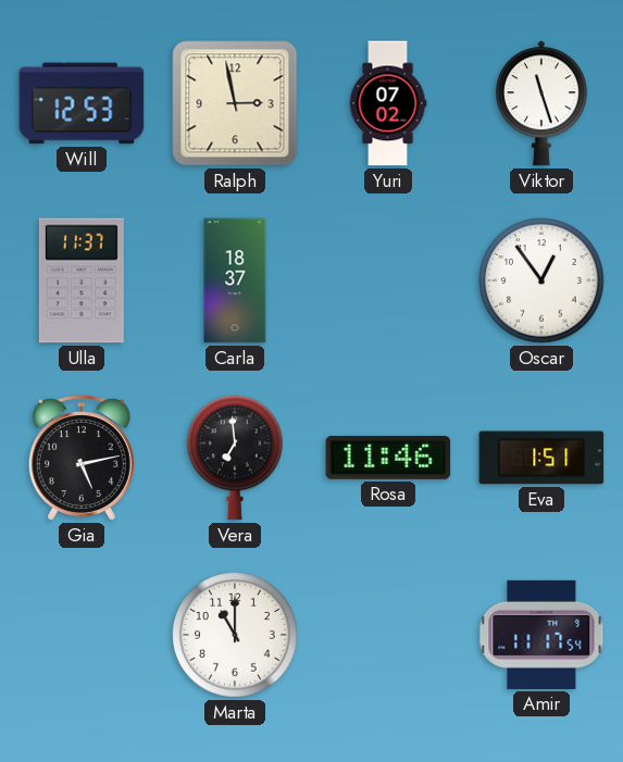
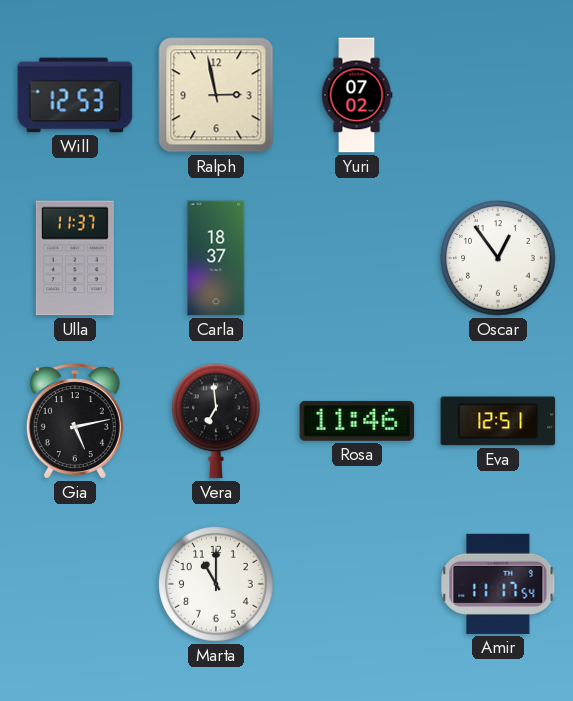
Viktor: 11:27 -> none
Eva: 1:51 -> 12:51
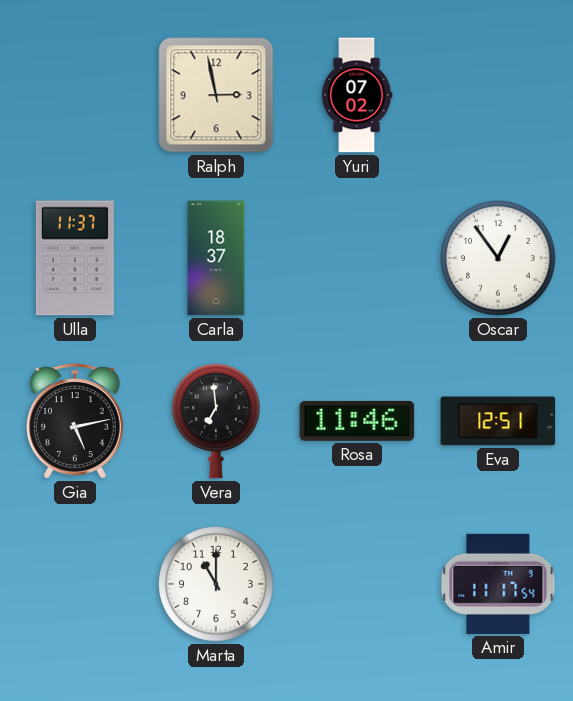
Will: 12:53 -> none
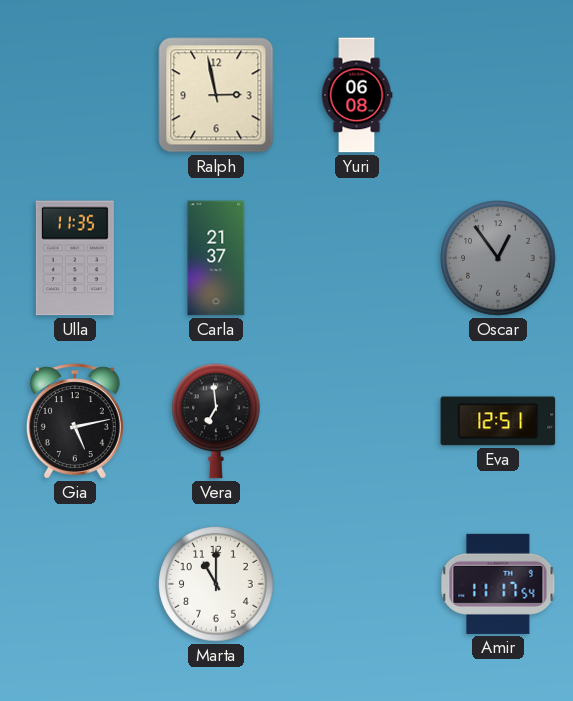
Yuri: 07:02 -> 06:08
Ulla: 11:37 -> 11:35
Carla: 18:37 -> 21:37
Oscar dial: white -> grey
Rosa: 11:46 -> none
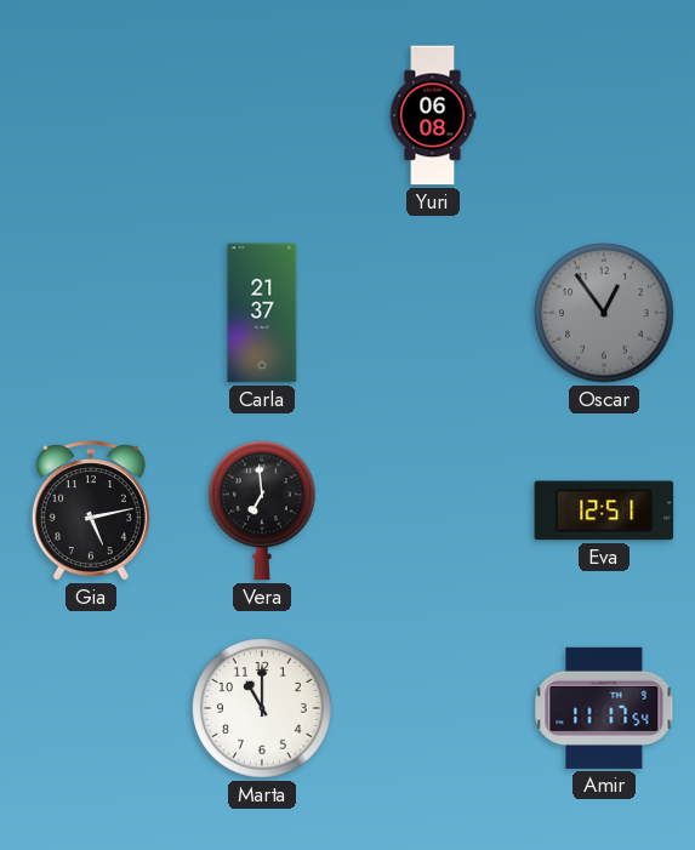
Ralph: 2:58 -> none
Ulla: 11:35 -> none
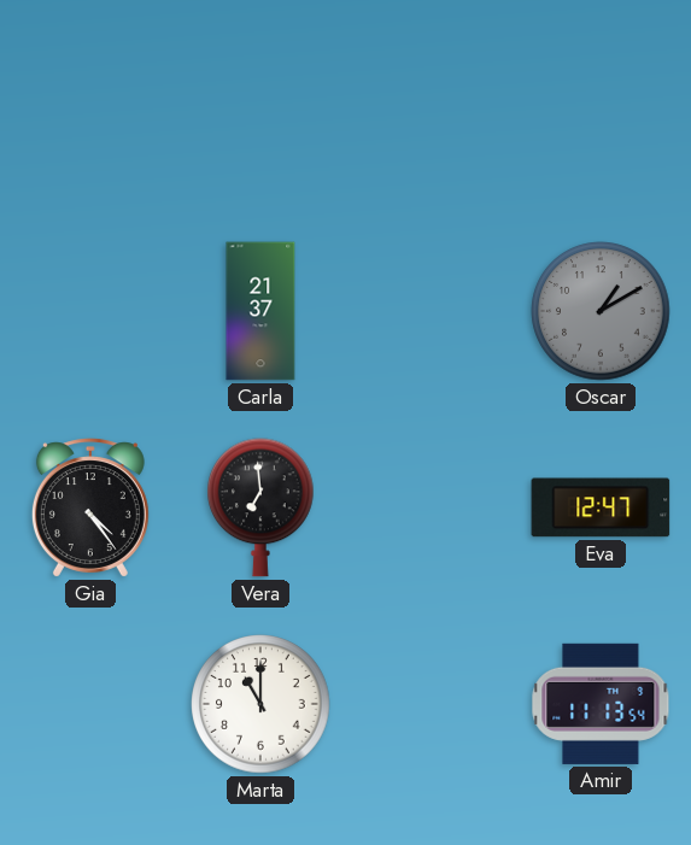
Yuri: 06:08 -> none
Oscar: 12:54 -> 1:10
Gia: 5:13 -> 4:24
Eva: 12:51 -> 12:47
Amir: 11:17 -> 11:13
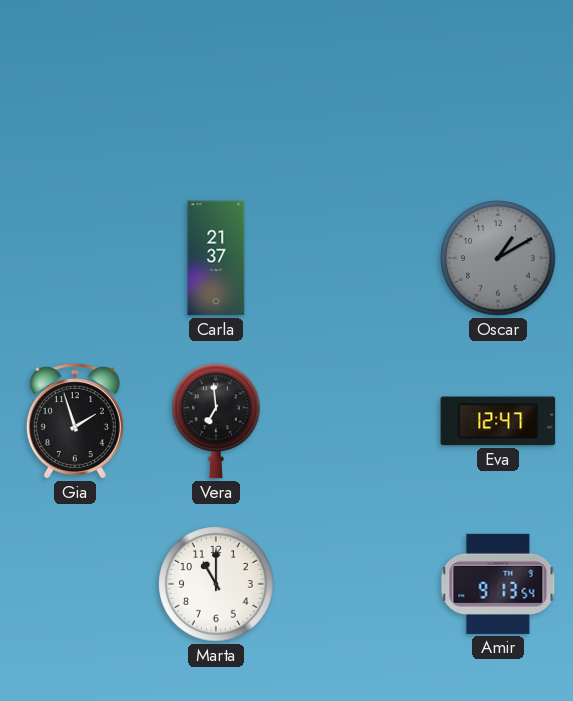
Gia: 4:24 -> 1:57
Amir: 11:13 -> 9:13
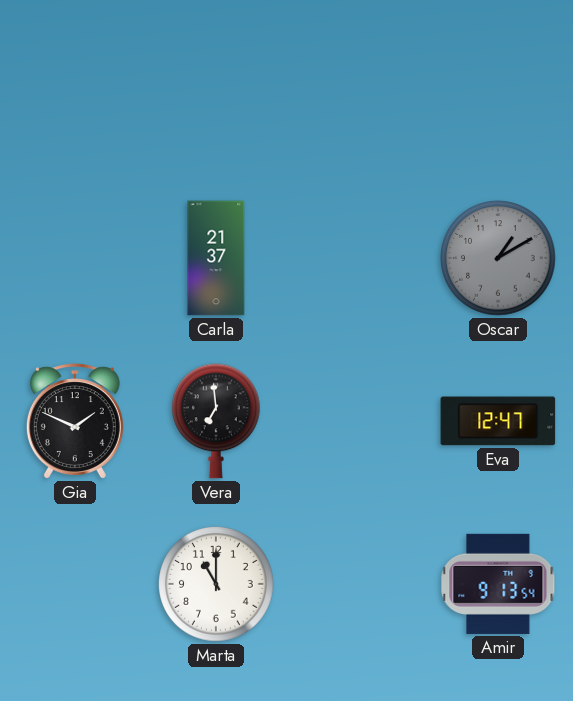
Gia: 1:57 -> 1:49
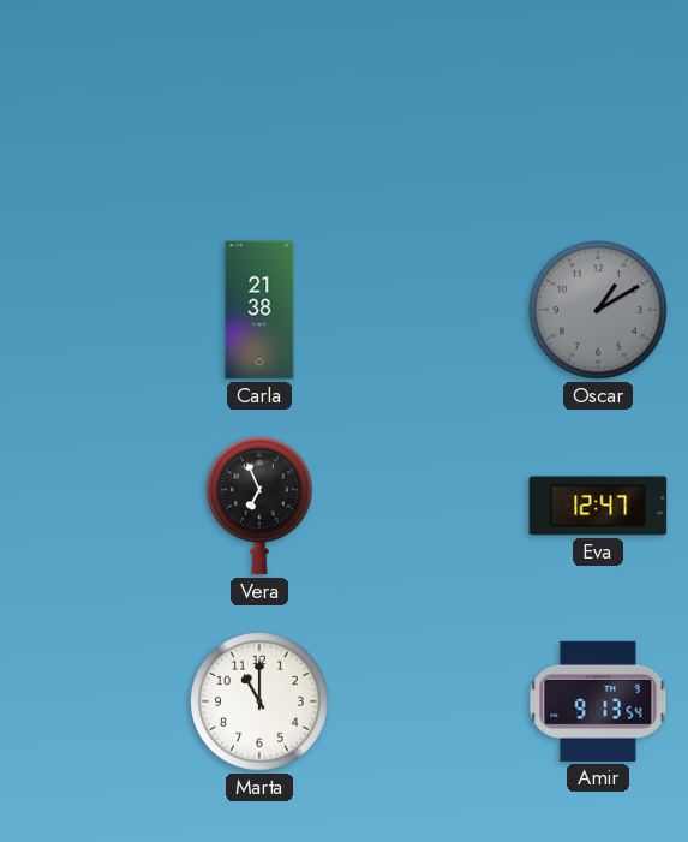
Carla: 21:37 -> 21:38
Gia: 1:49 -> none
Vera: 6:59 -> 6:56
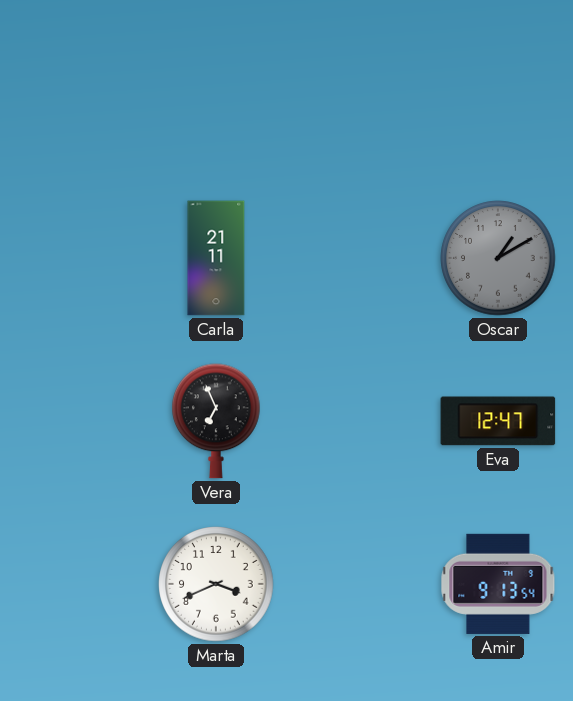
Carla: 21:38 -> 21:11
Marta: 11:00 -> 3:41
